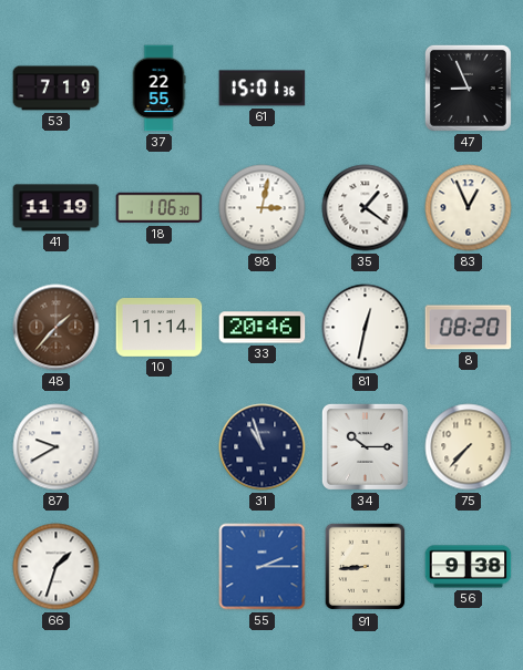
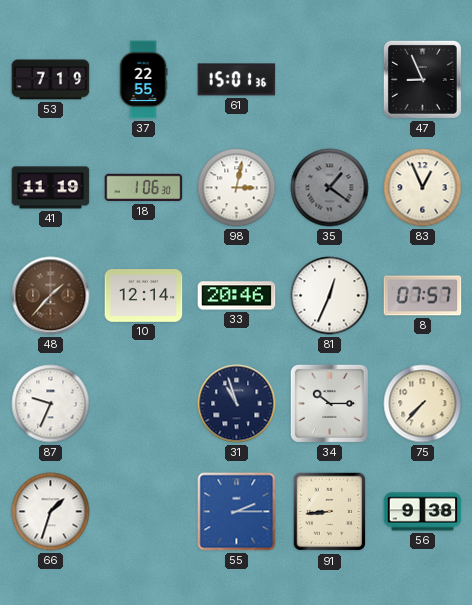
35 dial: white -> grey
10: 11:14 -> 12:14
81: 12:32 -> 12:34
8: 08:20 -> 07:57
87: 9:40 -> 9:34
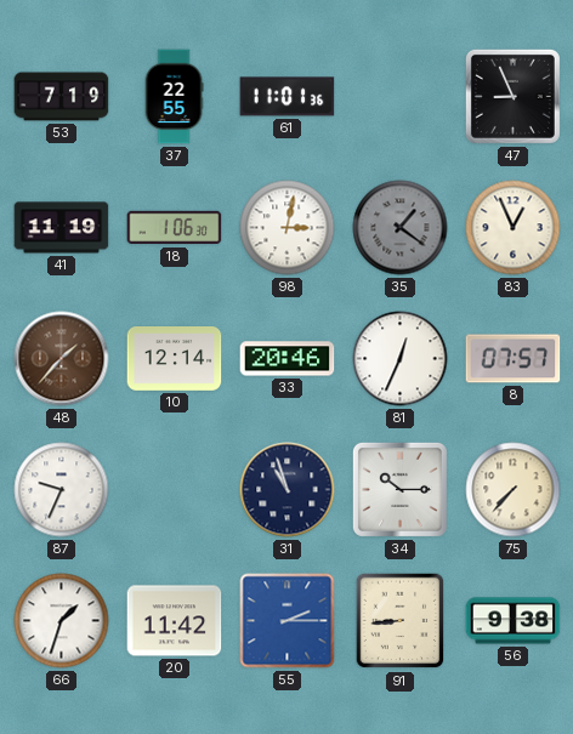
61: 15:01 -> 11:01
20: none -> 11:42
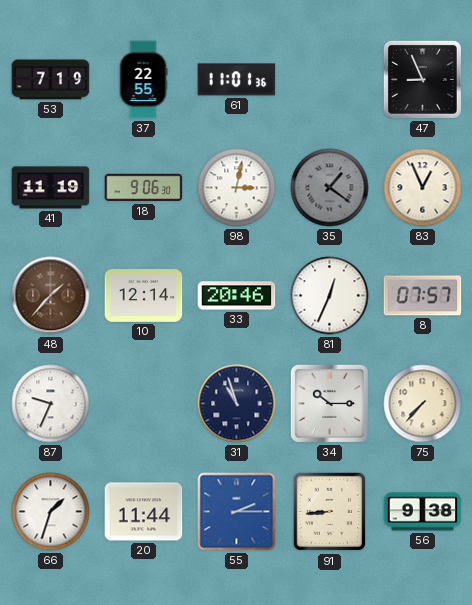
18: 1:06 -> 9:06
20: 11:42 -> 11:44
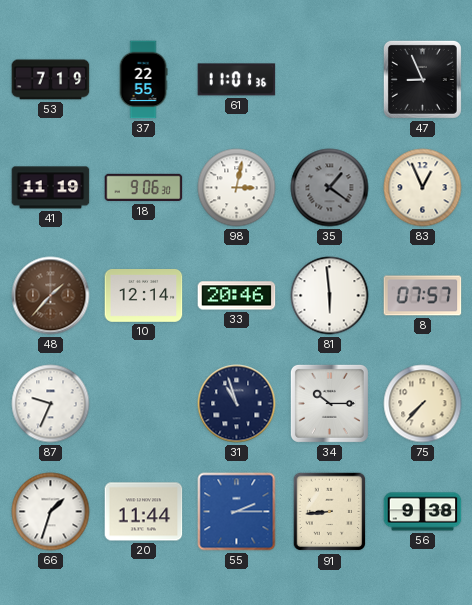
81: 12:34 -> 5:59
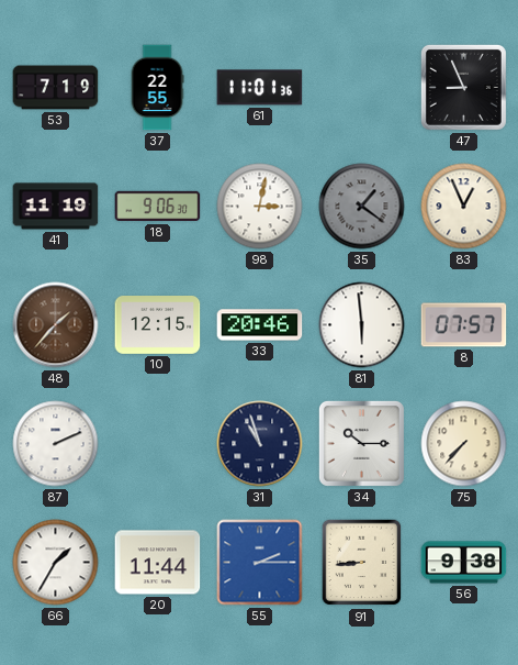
10: 12:14 -> 12:15
87: 9:34 -> 2:11
66: 1:33 -> 1:35
